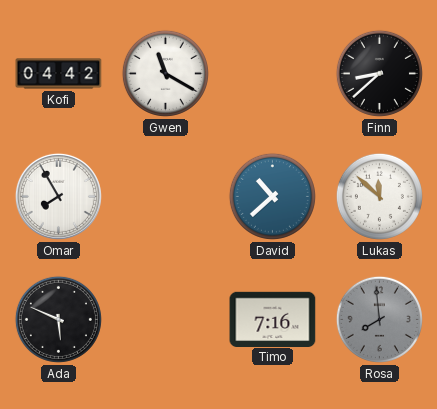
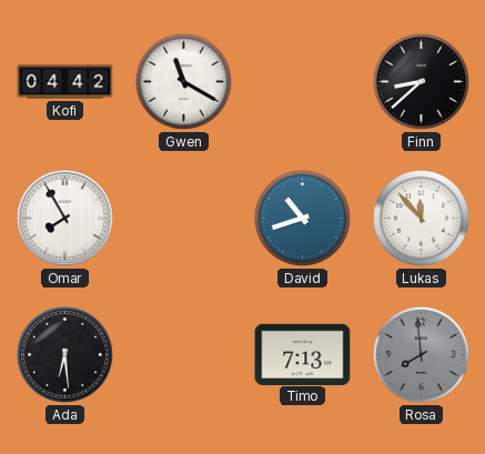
David: 10:38 -> 10:42
Lukas: 11:52 -> 11:53
Ada: 5:49 -> 6:29
Timo: 7:16 -> 7:13
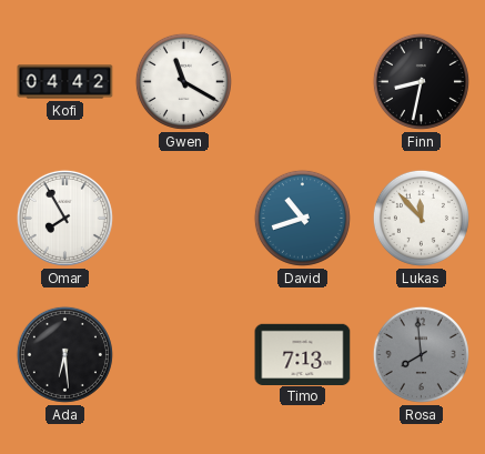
Finn: 8:38 -> 8:32
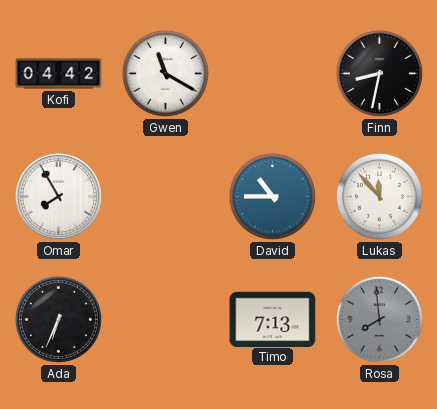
David: 10:42 -> 10:45
Ada: 6:29 -> 6:34
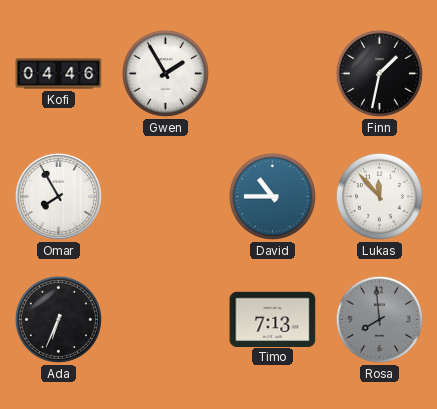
Kofi: 04:42 -> 04:46
Gwen: 11:20 -> 1:55
Finn: 8:32 -> 1:32
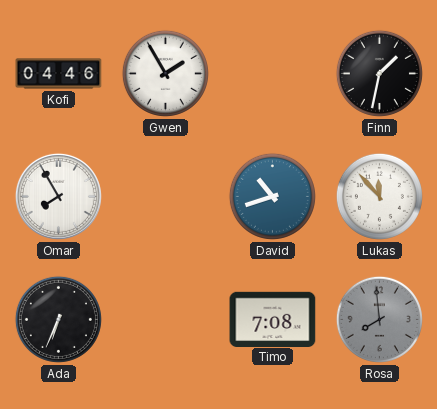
David: 10:45 -> 10:42
Timo: 7:13 -> 7:08
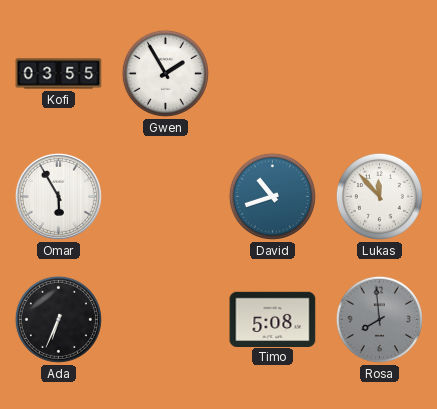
Kofi: 04:46 -> 03:55
Finn: 1:32 -> none
Omar: 7:55 -> 5:55
Timo: 7:08 -> 5:08
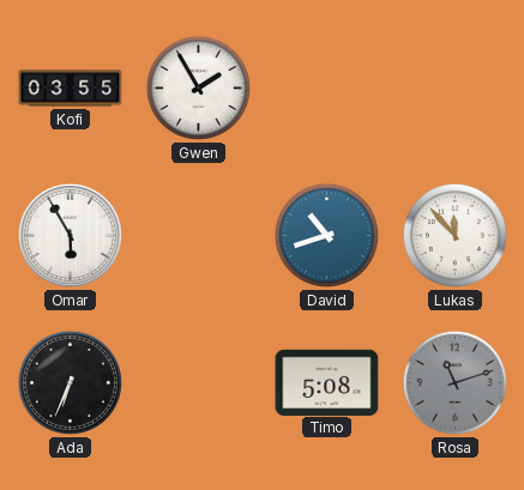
Rosa: 7:59 -> 11:12
